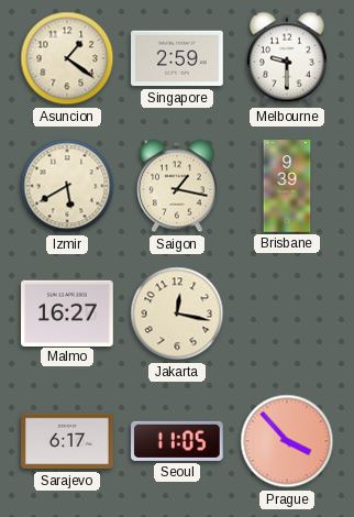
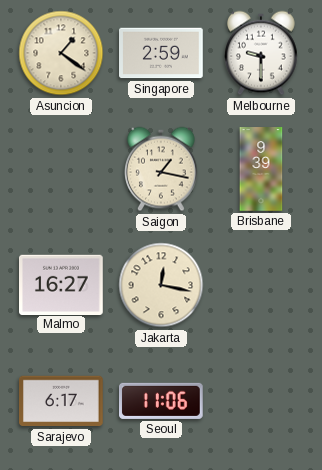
Izmir: 5:40 -> none
Seoul: 11:05 -> 11:06
Prague: 3:53 -> none
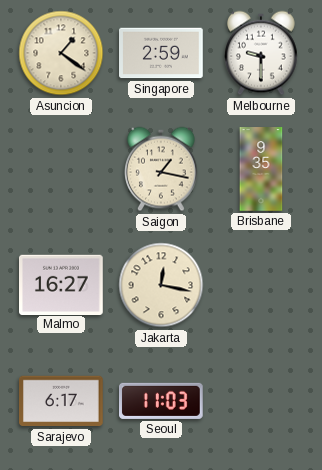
Brisbane: 9:39 -> 9:35
Seoul: 11:06 -> 11:03
